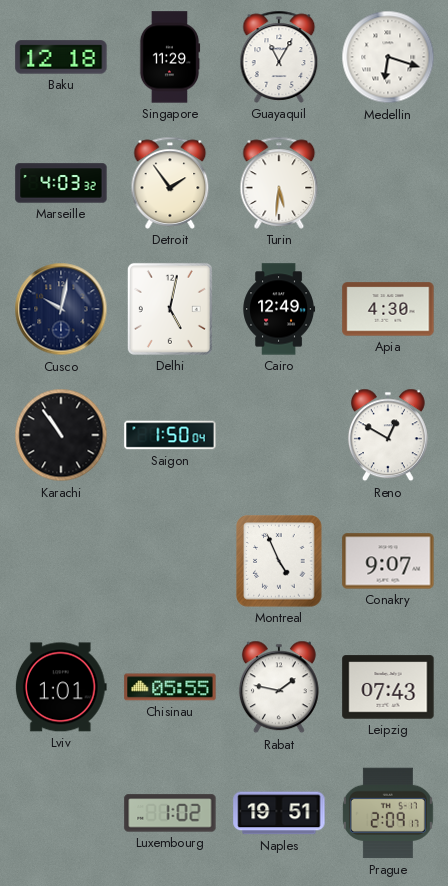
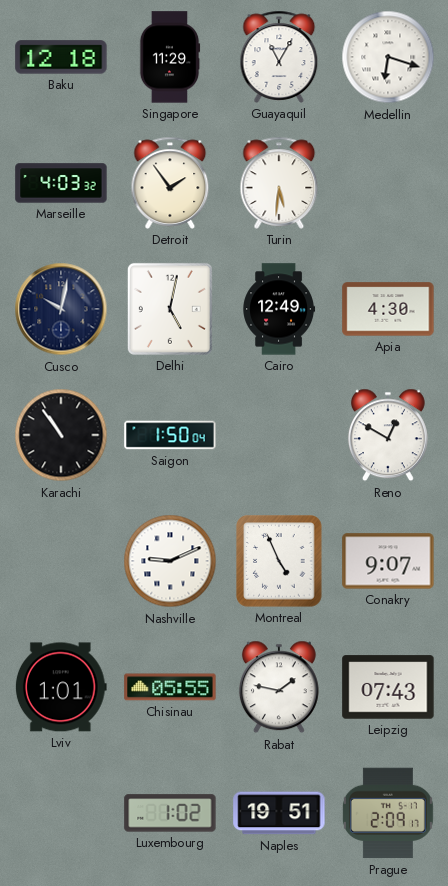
Nashville: none -> 9:11
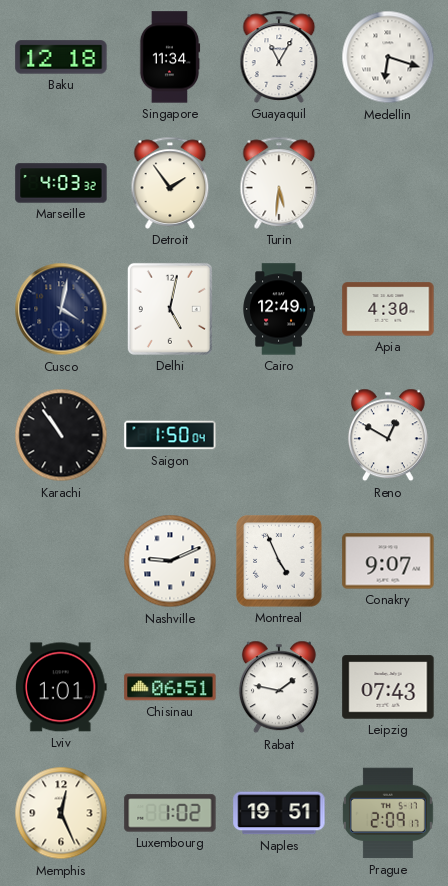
Singapore: 11:29 -> 11:34
Cusco: 10:02 -> 4:02
Chisinau: 05:55 -> 06:51
Memphis: none -> 12:26
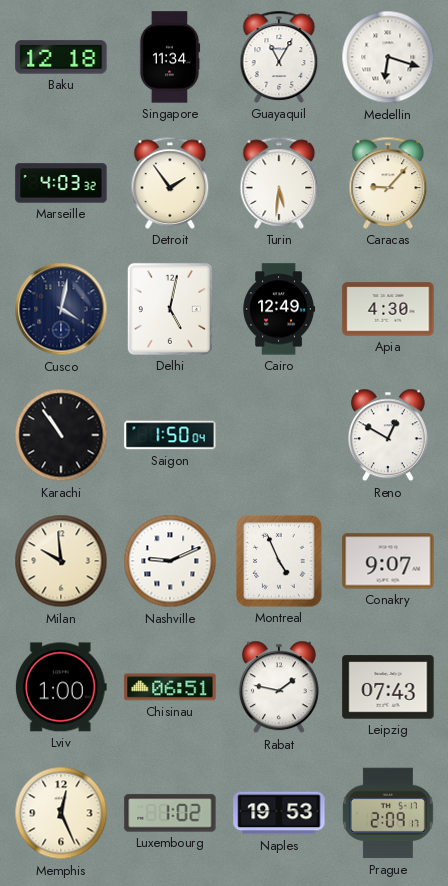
Caracas: none -> 9:07
Milan: none -> 9:59
Lviv: 1:01 -> 1:00
Naples: 19:51 -> 19:53
